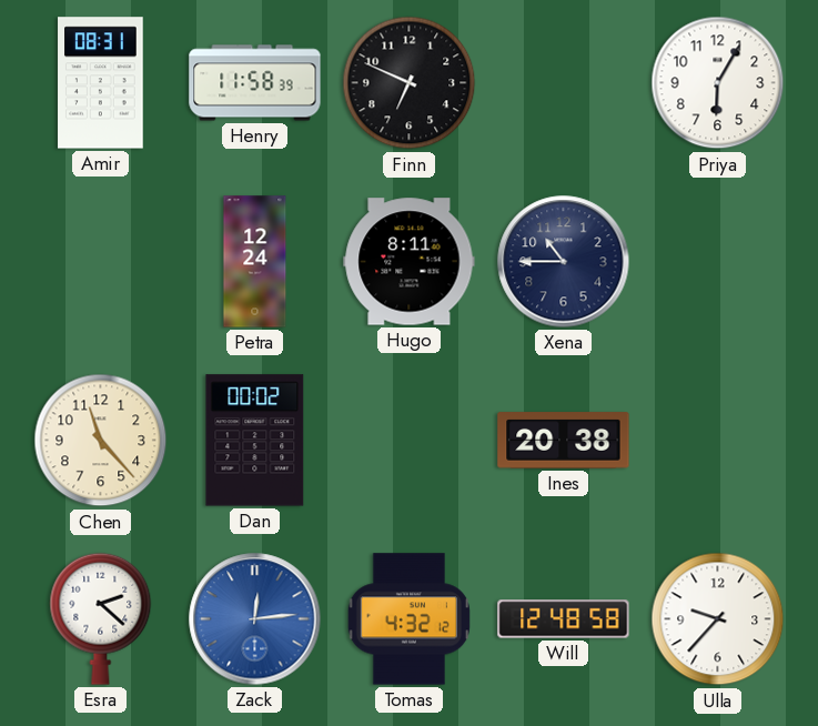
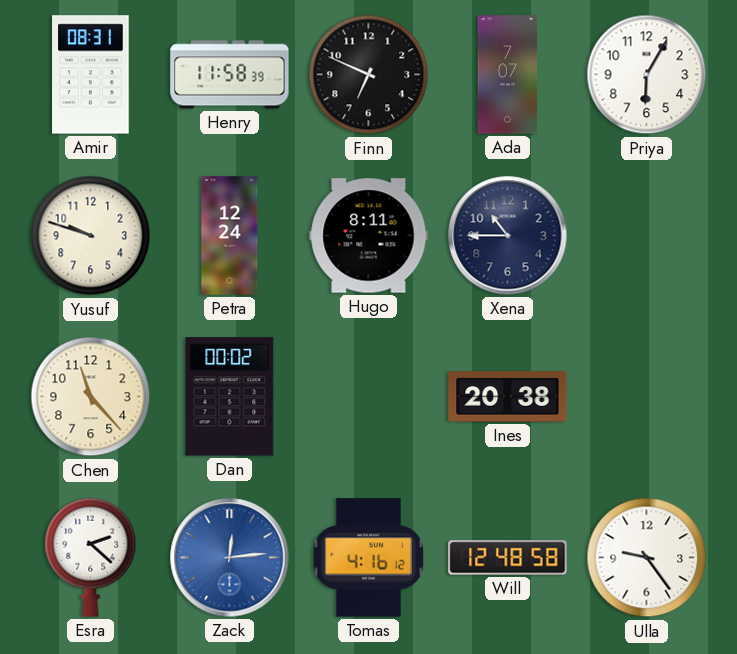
Ada: none -> 7:07
Yusuf: none -> 9:48
Tomas: 4:32 -> 4:16
Ulla: 9:37 -> 9:24
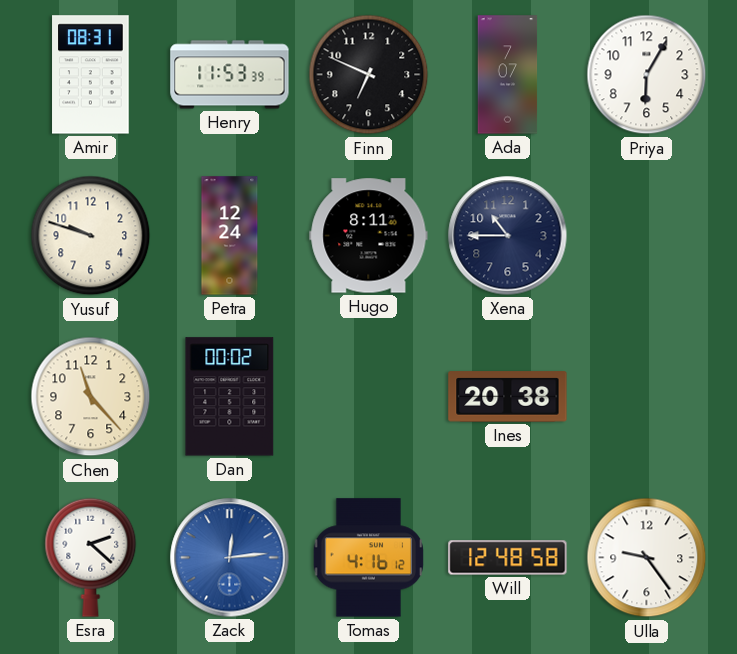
Henry: 11:58 -> 11:53
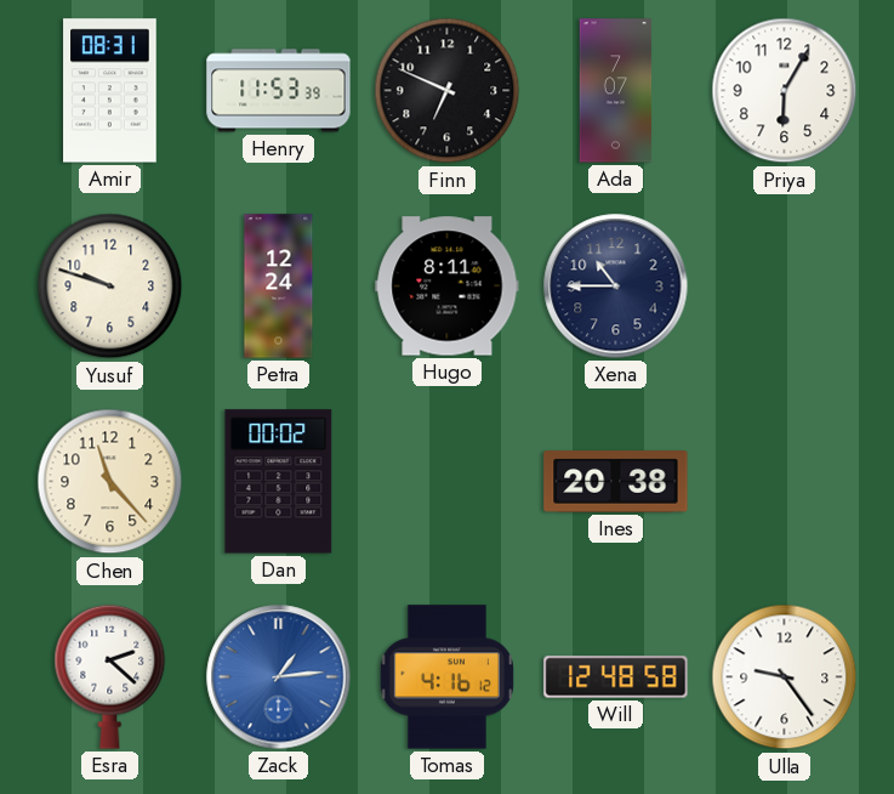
Zack: 12:14 -> 1:14
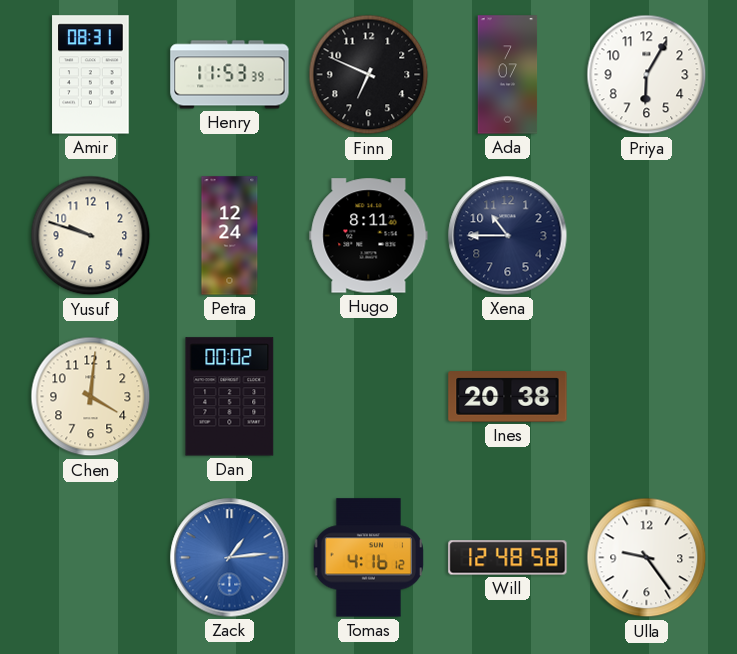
Chen: 11:23 -> 4:01
Esra: 2:22 -> none
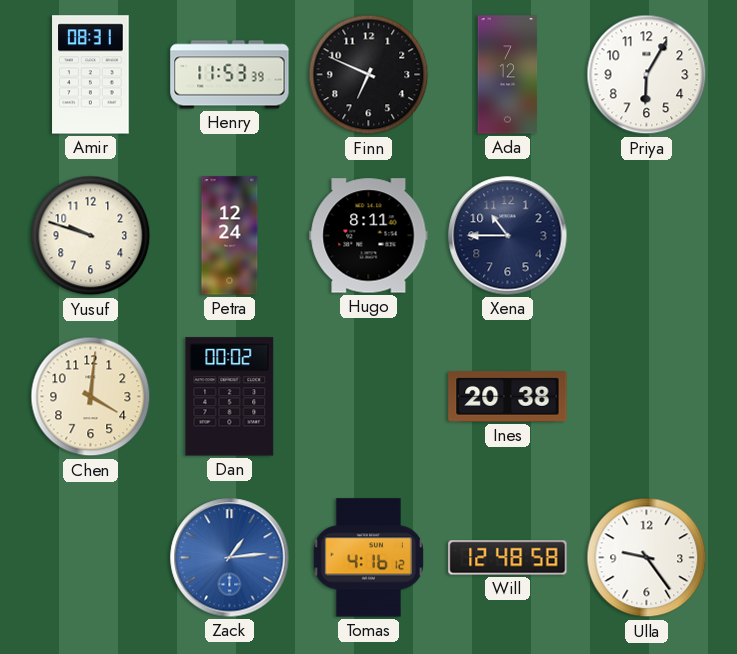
Ada: 7:07 -> 7:12
